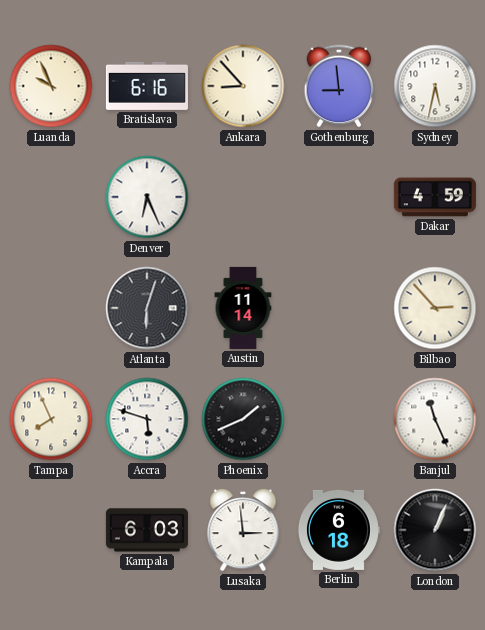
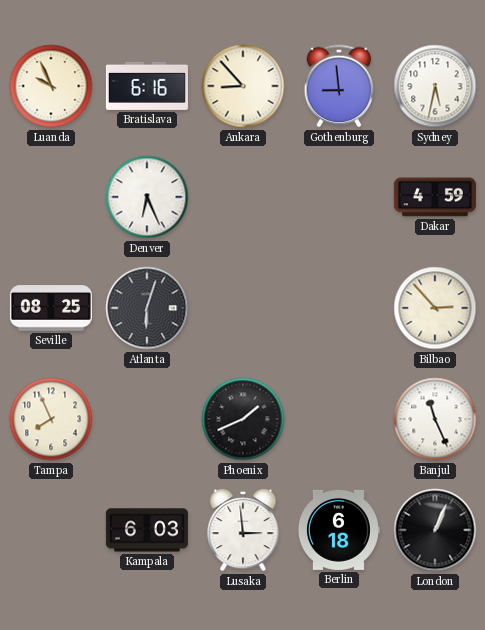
Seville: none -> 08:25
Austin: 11:14 -> none
Accra: 5:48 -> none
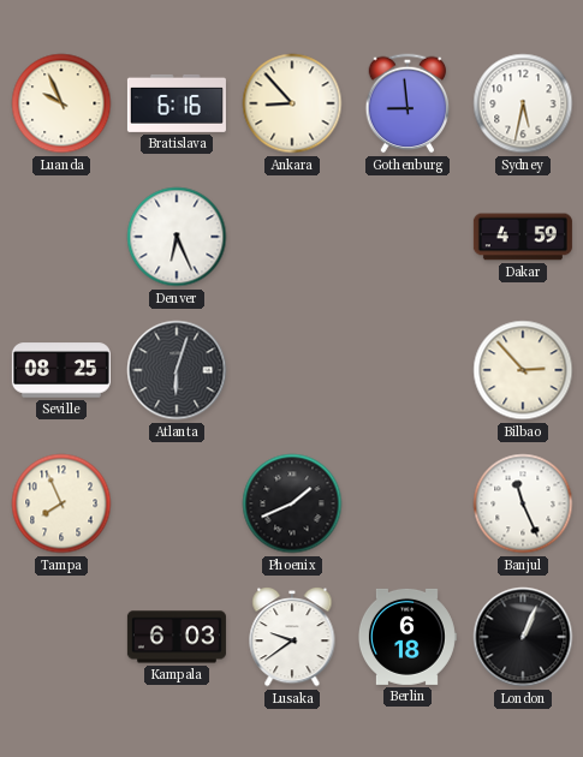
Lusaka: 2:59 -> 9:39
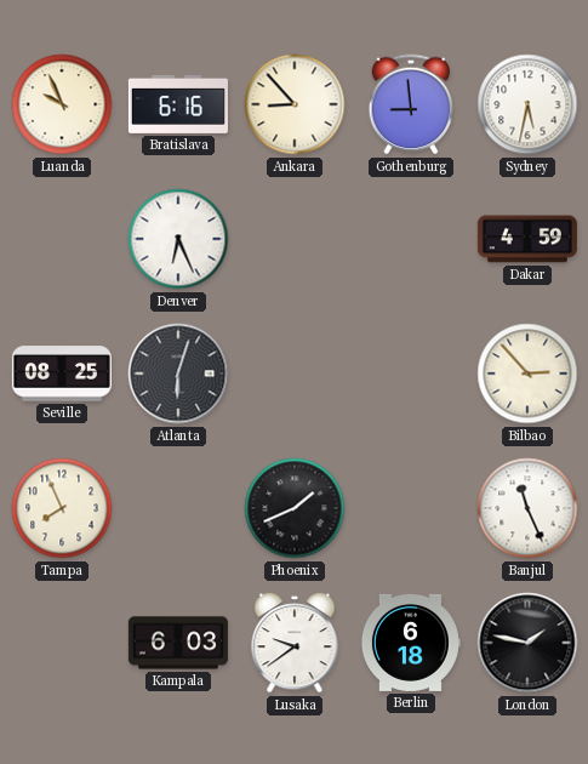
London: 1:04 -> 1:47
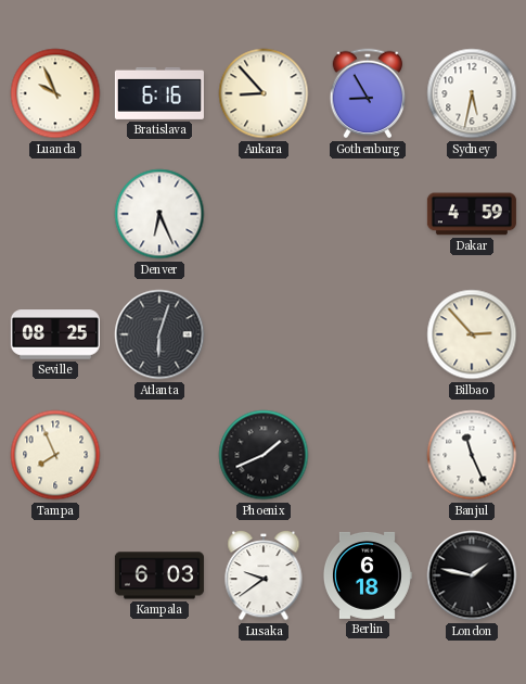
Gothenburg: 8:59 -> 8:55
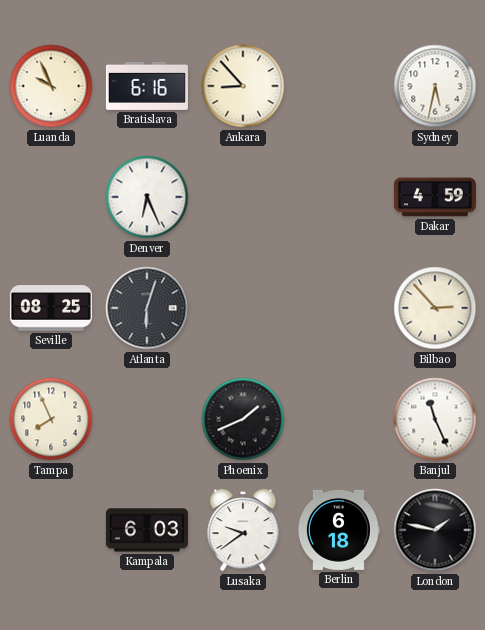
Gothenburg: 8:55 -> none
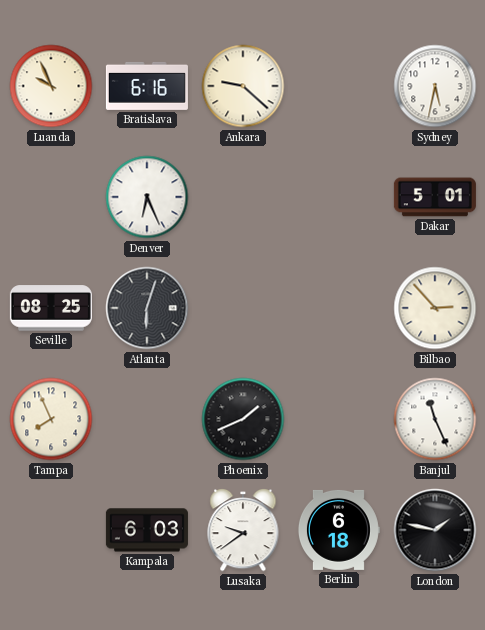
Ankara: 8:53 -> 9:22
Dakar: 4:59 -> 5:01
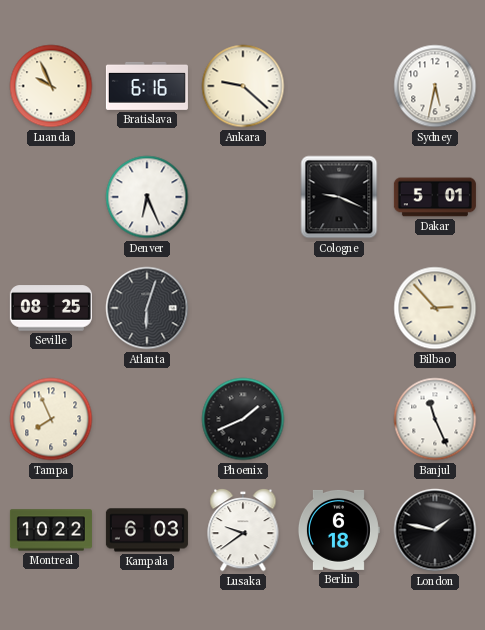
Cologne: none -> 9:19
Montreal: none -> 10:22
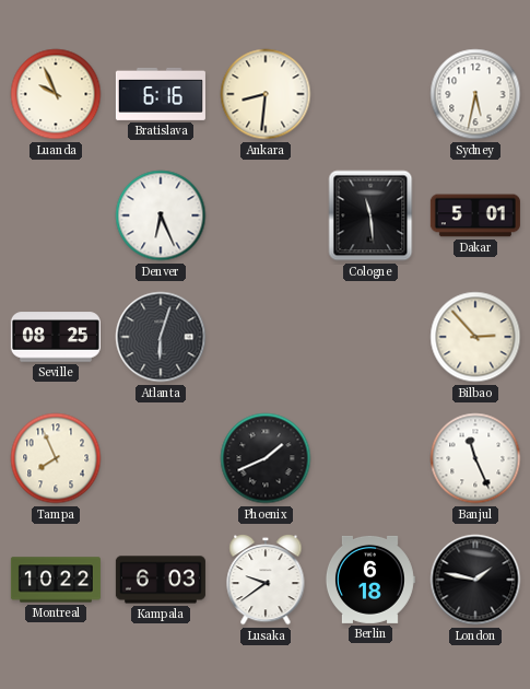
Ankara: 9:22 -> 8:31
Cologne: 9:19 -> 11:29
